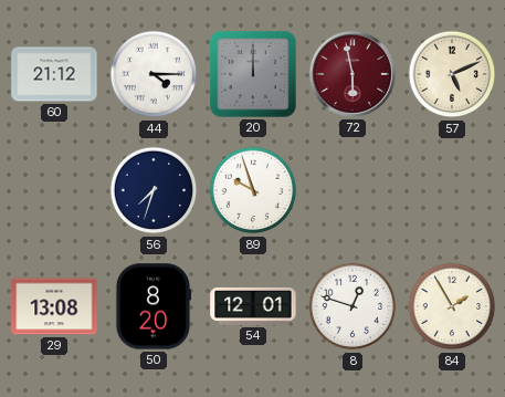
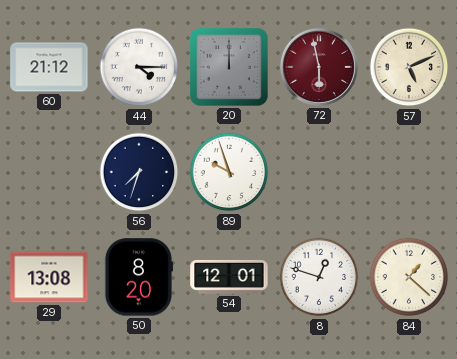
84: 1:55 -> 1:22
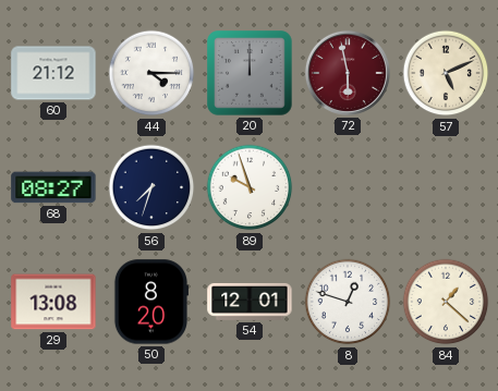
68: none -> 08:27
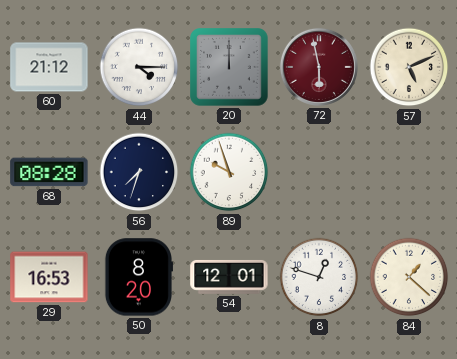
68: 08:27 -> 08:28
29: 13:08 -> 16:53
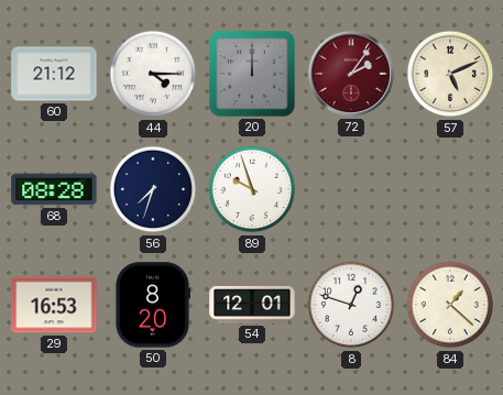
72: 5:58 -> 2:06
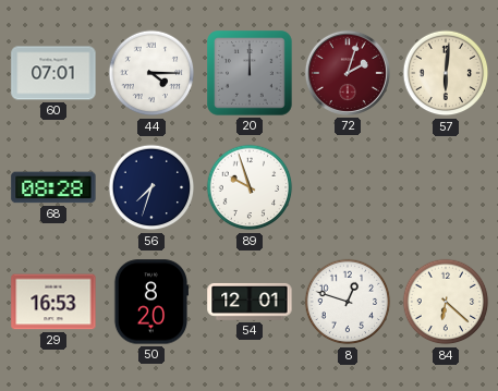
60: 21:12 -> 07:01
72: 2:06 -> 2:03
57: 5:11 -> 6:01
84: 1:22 -> 6:22
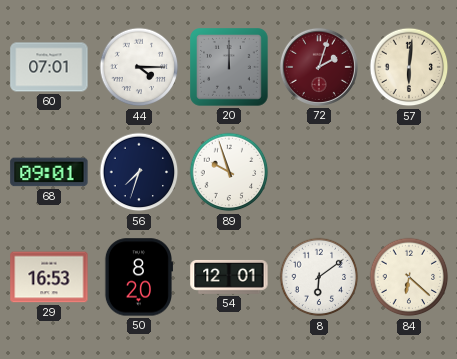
68: 08:28 -> 09:01
8: 12:48 -> 6:09
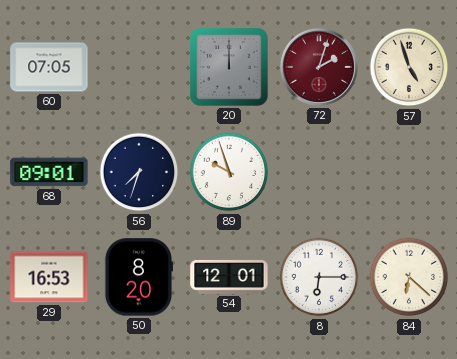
60: 07:01 -> 07:05
44: 4:15 -> none
57: 6:01 -> 4:57
8: 6:09 -> 6:15
